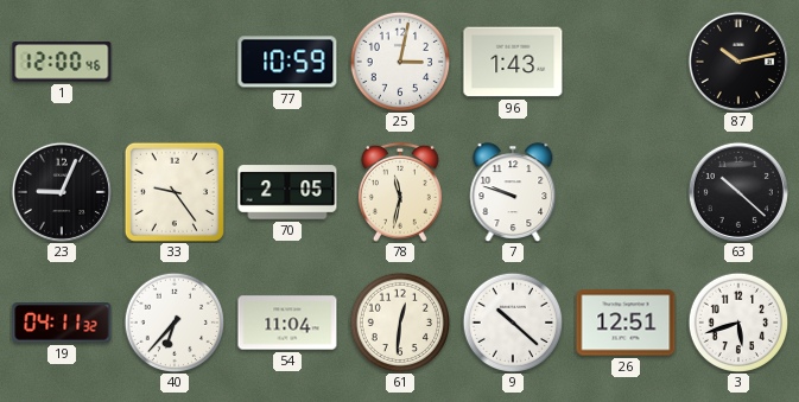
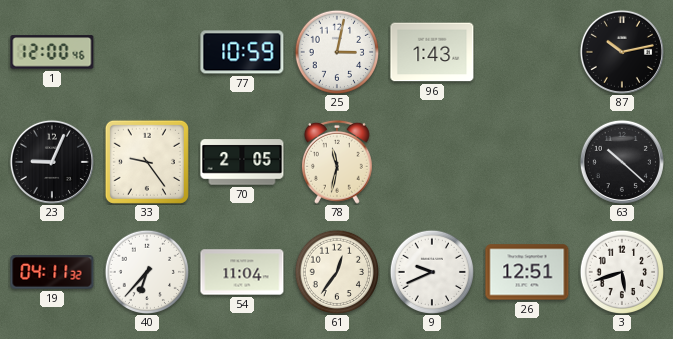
7: 9:48 -> none
61: 12:31 -> 12:36
9: 10:22 -> 9:41
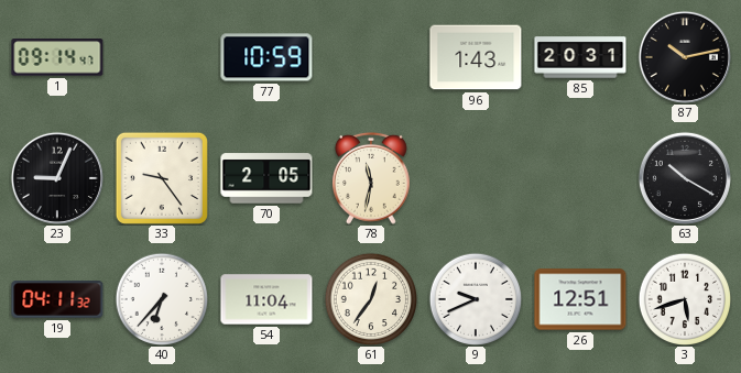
1: 12:00 -> 09:14
25: 3:02 -> none
85: none -> 20:31
63: 10:22 -> 10:20
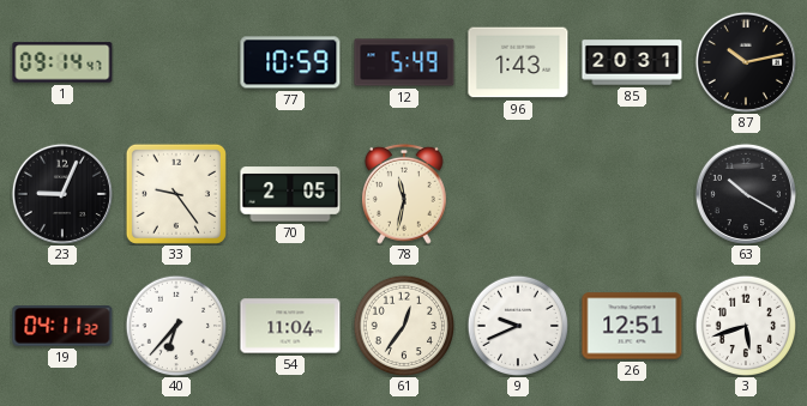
12: none -> 5:49
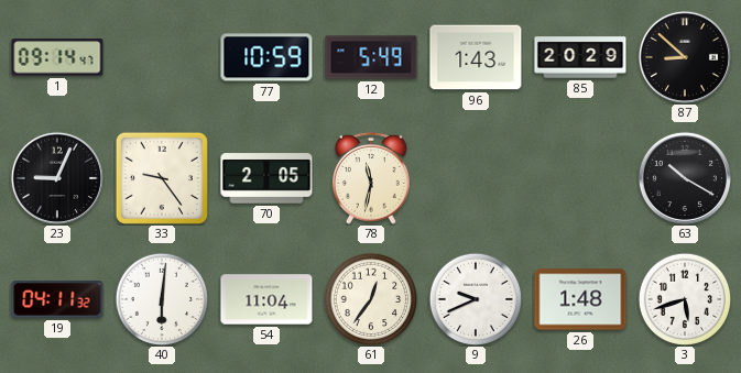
85: 20:31 -> 20:29
87: 10:13 -> 8:52
40: 6:37 -> 6:01
26: 12:51 -> 1:48
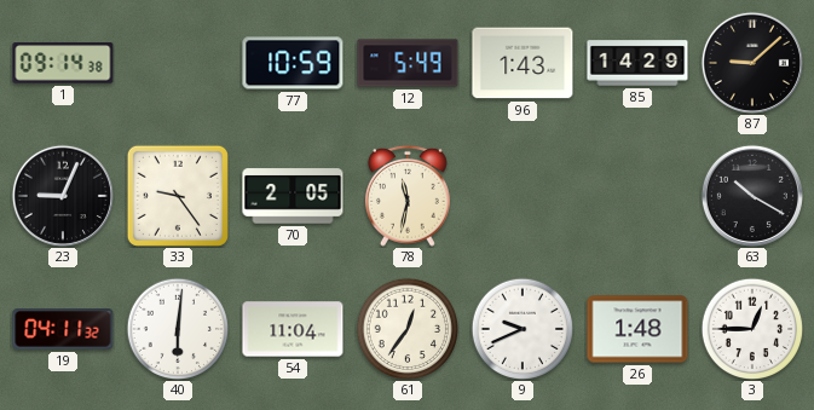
1: 09:14:47 -> 09:14:38
85: 20:29 -> 14:29
87: 8:52 -> 9:08
3: 5:42 -> 12:45
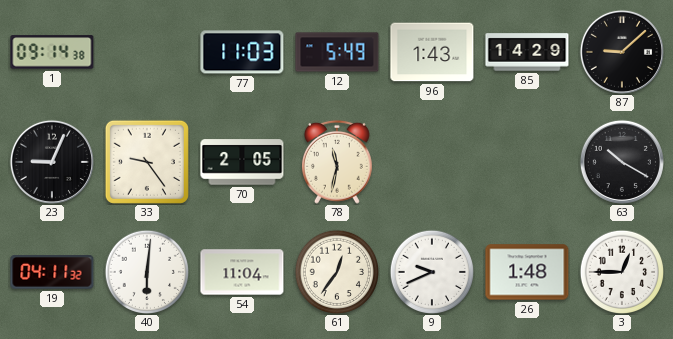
77: 10:59 -> 11:03
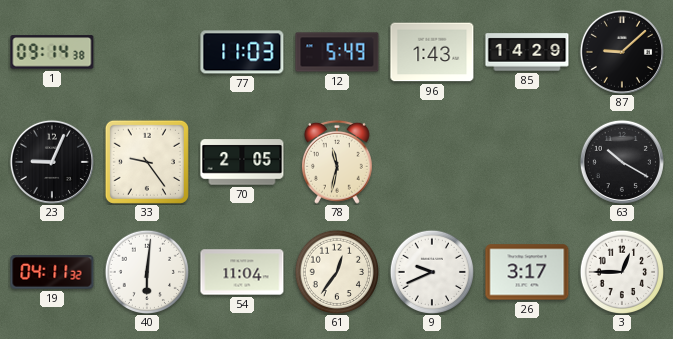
26: 1:48 -> 3:17
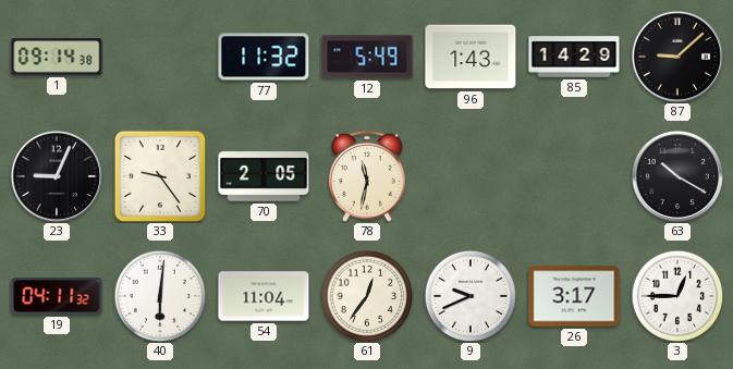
77: 11:03 -> 11:32
